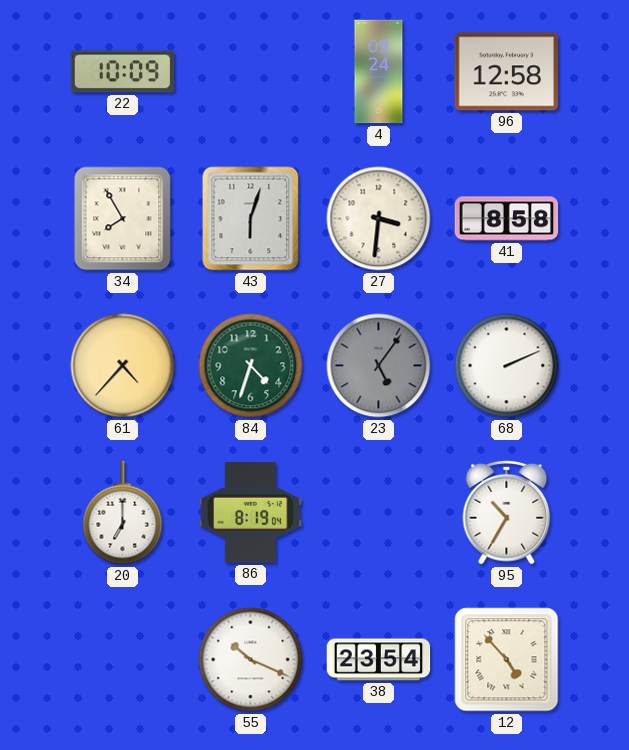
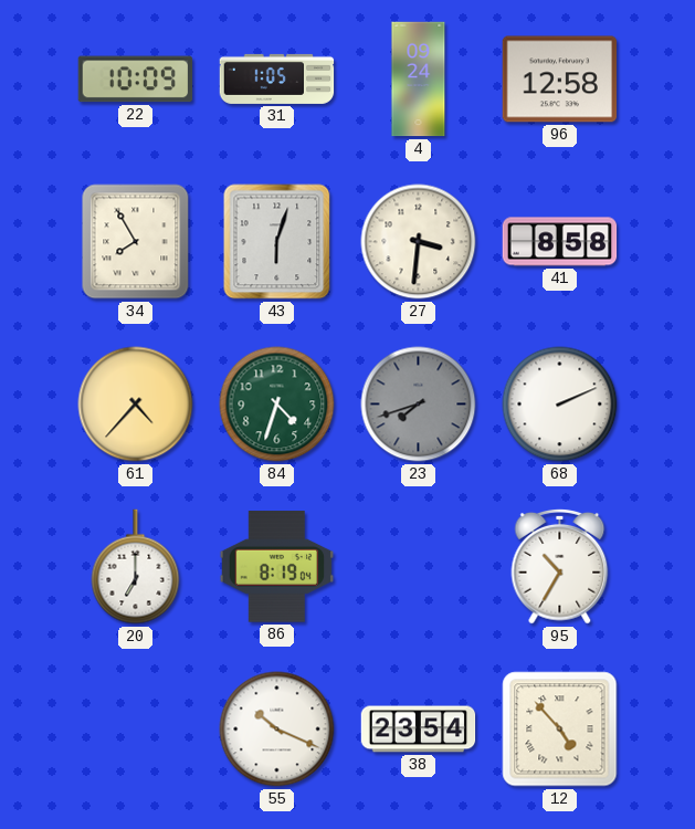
31: none -> 1:05
23: 5:06 -> 7:42
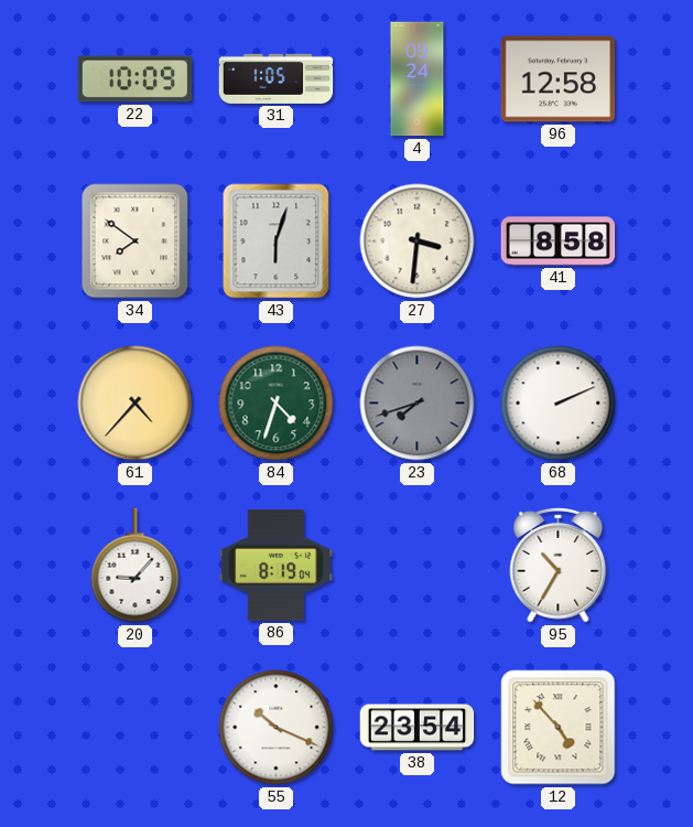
34: 7:55 -> 7:51
20: 7:00 -> 9:07
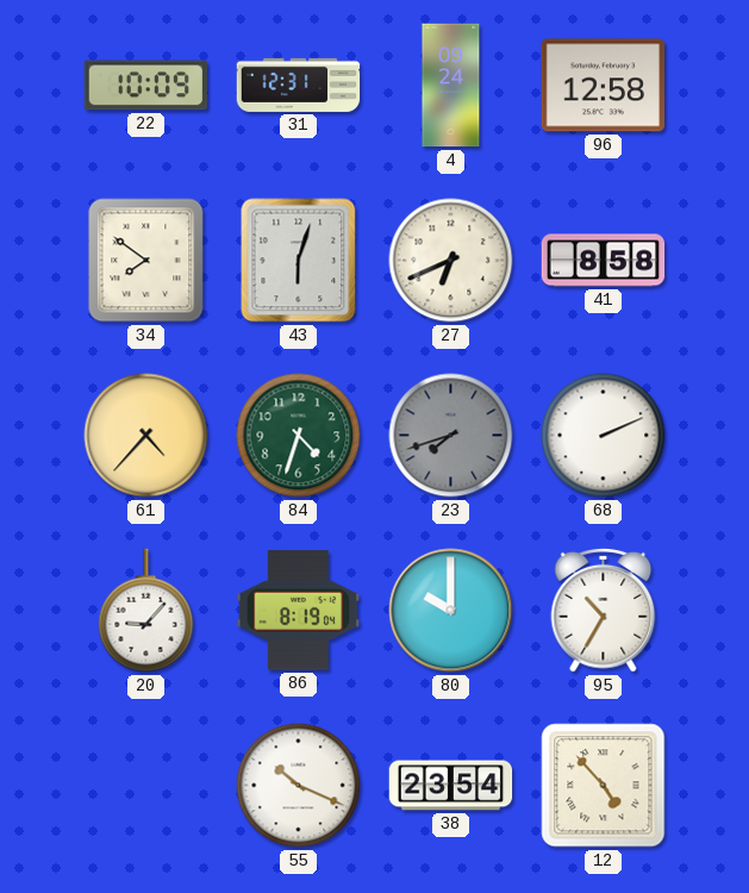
31: 1:05 -> 12:31
27: 3:31 -> 6:41
80: none -> 10:00
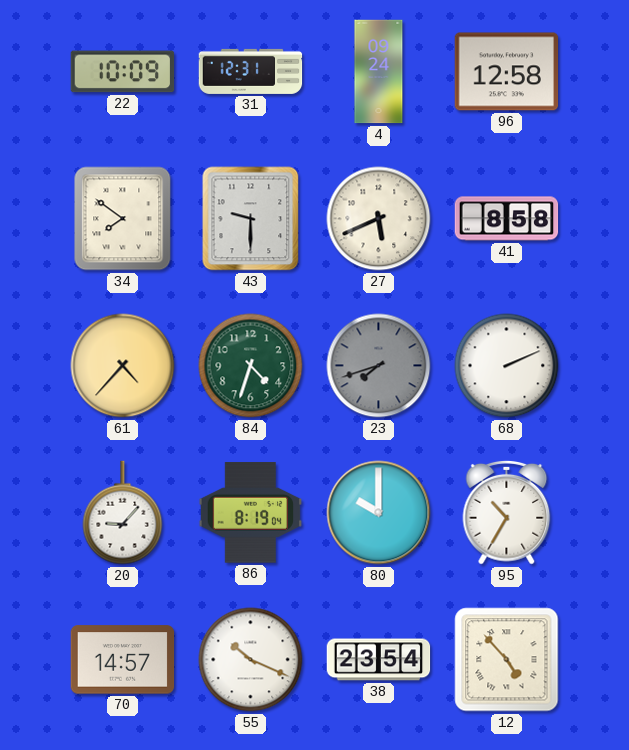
43: 6:03 -> 9:30
27: 6:41 -> 5:41
70: none -> 14:57
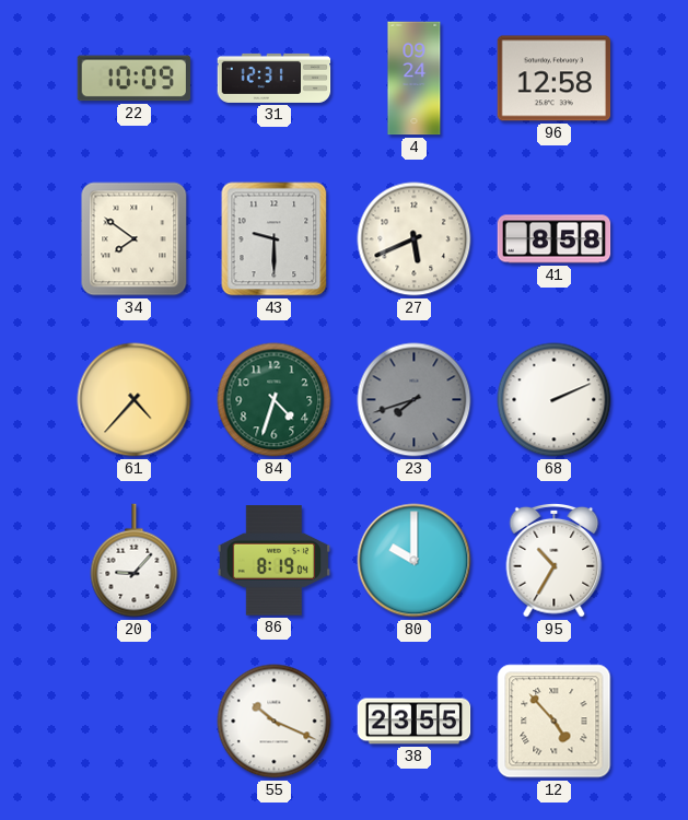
70: 14:57 -> none
38: 23:54 -> 23:55
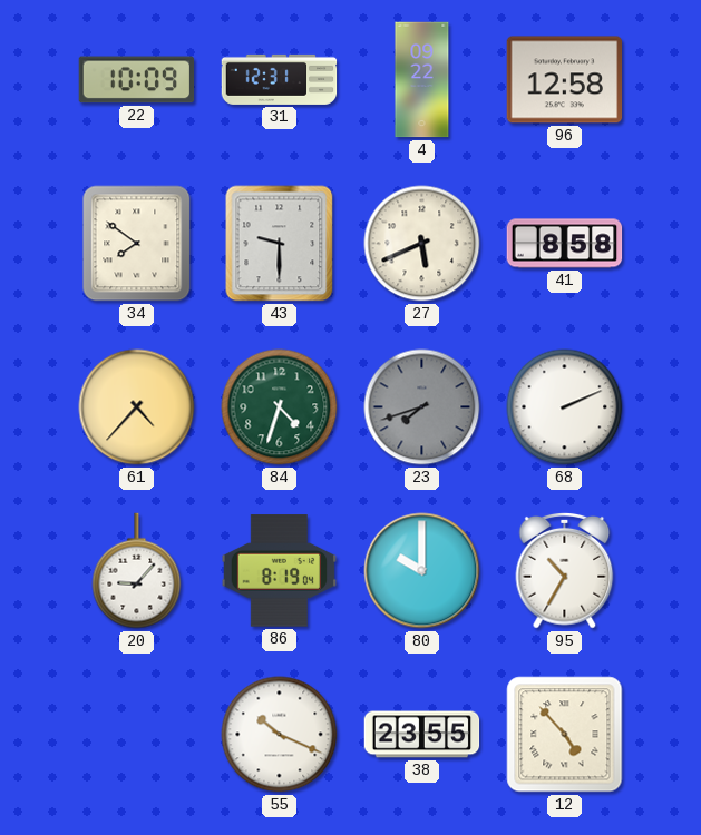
4: 09:24 -> 09:22
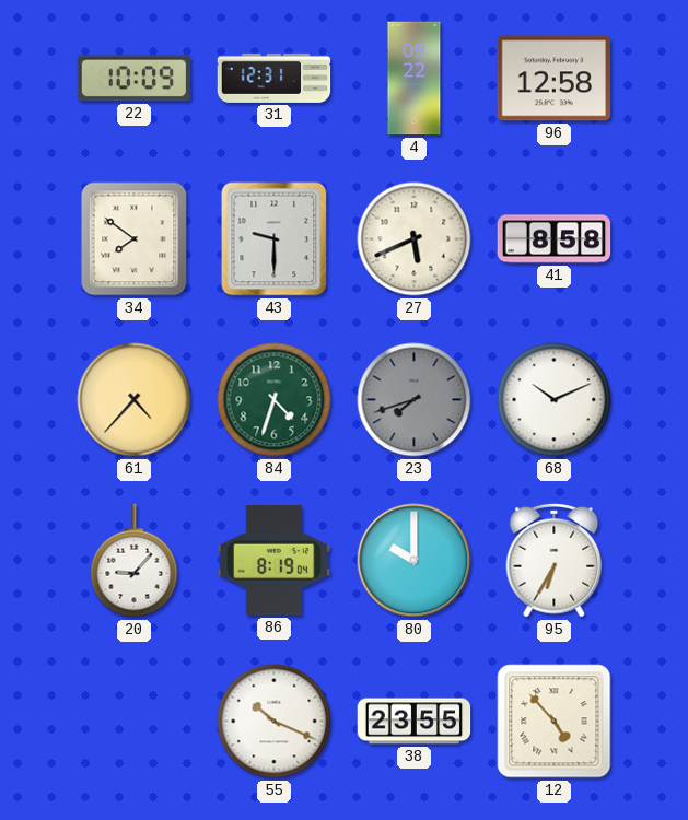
68: 2:11 -> 10:11
95: 10:35 -> 6:35
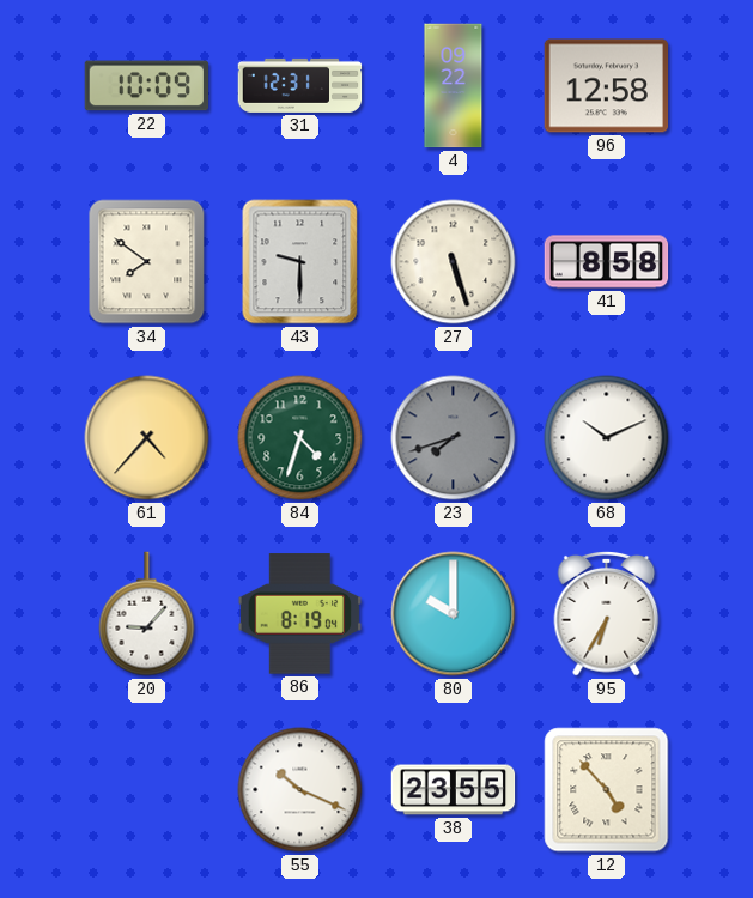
27: 5:41 -> 5:27
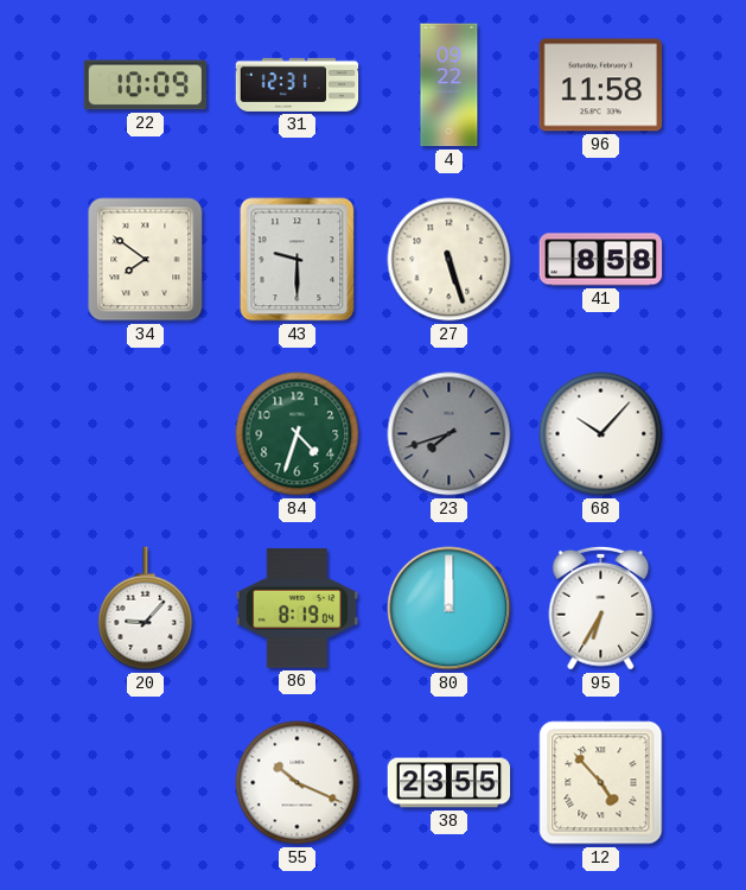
96: 12:58 -> 11:58
61: 4:37 -> none
68: 10:11 -> 10:07
80: 10:00 -> 12:00
